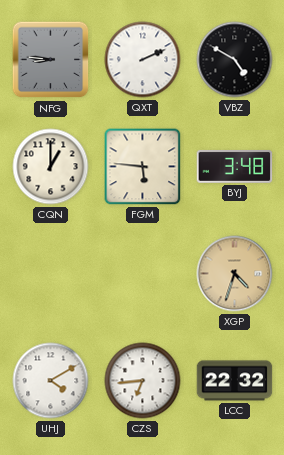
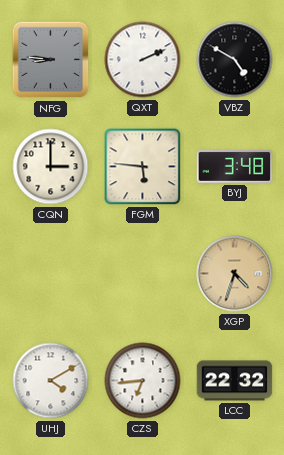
CQN: 1:00 -> 3:00
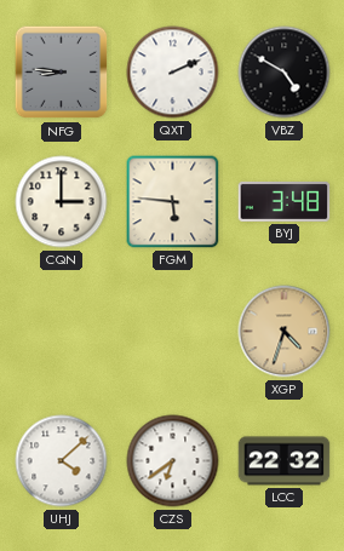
UHJ: 4:10 -> 4:08
CZS: 6:44 -> 6:39
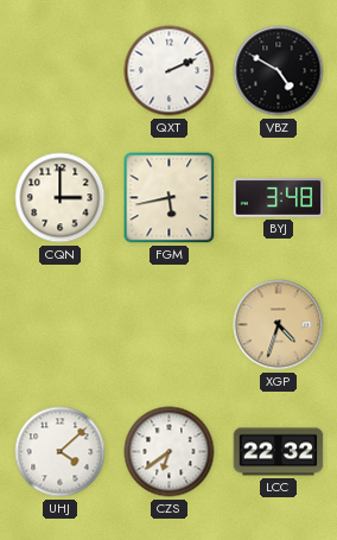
NFG: 8:46 -> none
FGM: 5:46 -> 5:43
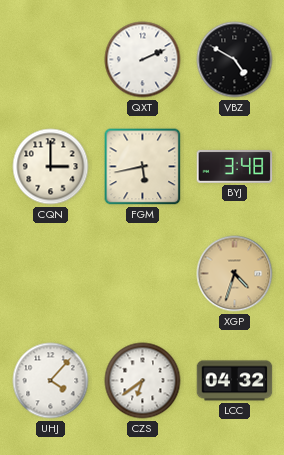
UHJ: 4:08 -> 4:07
LCC: 22:32 -> 04:32
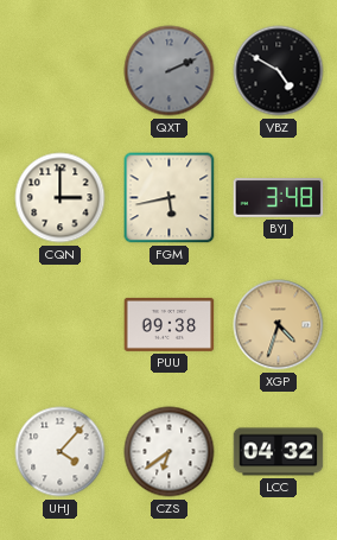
QXT dial: white -> grey
PUU: none -> 09:38
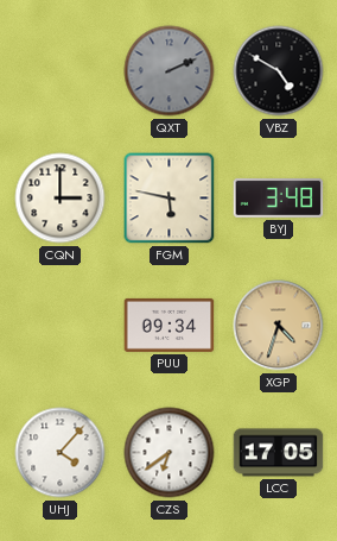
FGM: 5:43 -> 5:47
PUU: 09:38 -> 09:34
LCC: 04:32 -> 17:05
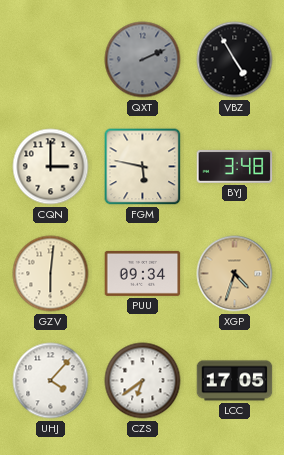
VBZ: 4:50 -> 4:55
GZV: none -> 6:01
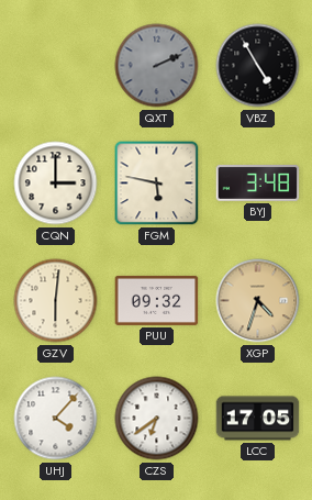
PUU: 09:34 -> 09:32
